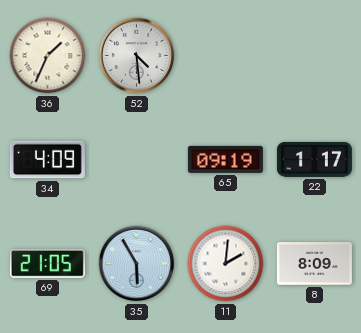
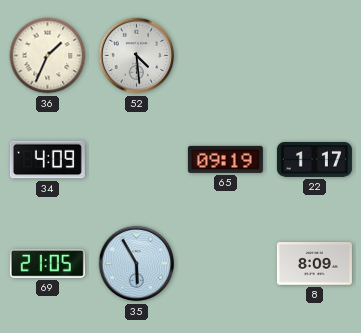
11: 2:01 -> none
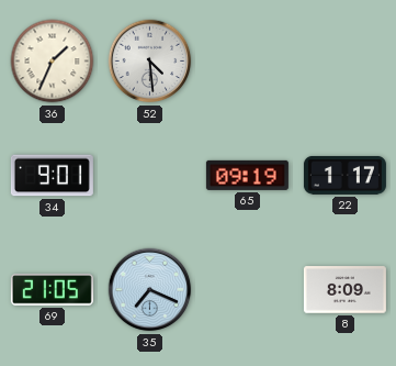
34: 4:09 -> 9:01
35: 5:55 -> 7:19
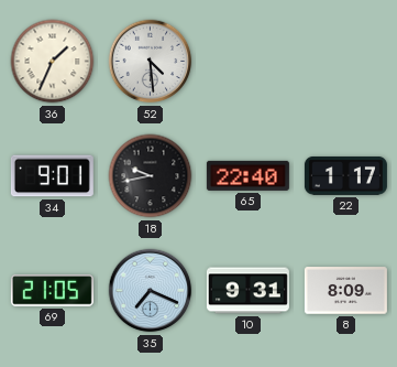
18: none -> 9:43
65: 09:19 -> 22:40
10: none -> 9:31
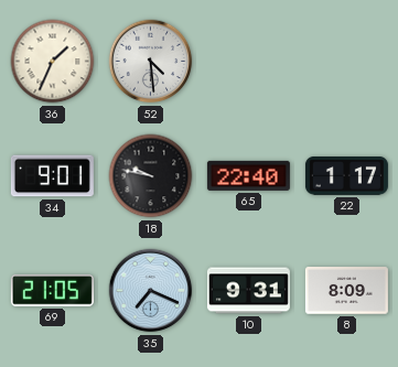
18: 9:43 -> 9:47
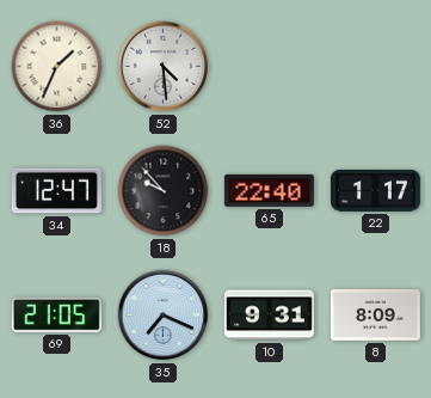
34: 9:01 -> 12:47
18: 9:47 -> 9:53
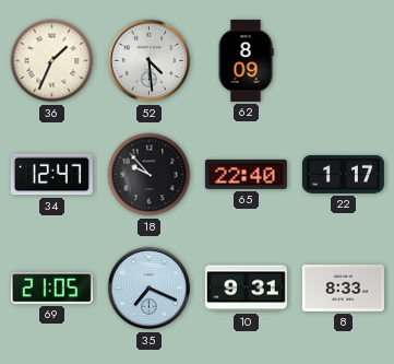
62: none -> 8:09
8: 8:09 -> 8:33
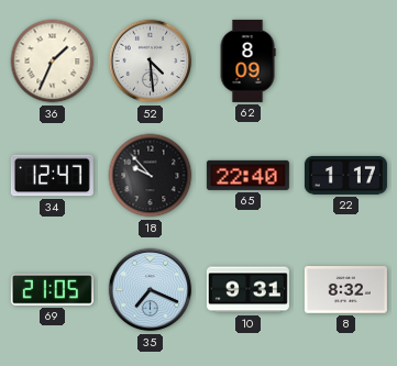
8: 8:33 -> 8:32
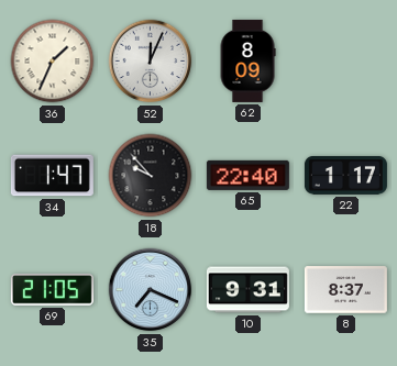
52: 4:29 -> 12:04
34: 12:47 -> 1:47
8: 8:32 -> 8:37
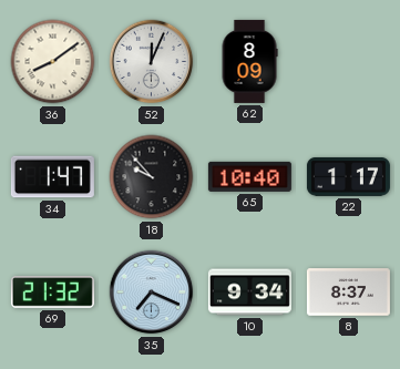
36: 1:34 -> 8:09
65: 22:40 -> 10:40
69: 21:05 -> 21:32
10: 9:31 -> 9:34
